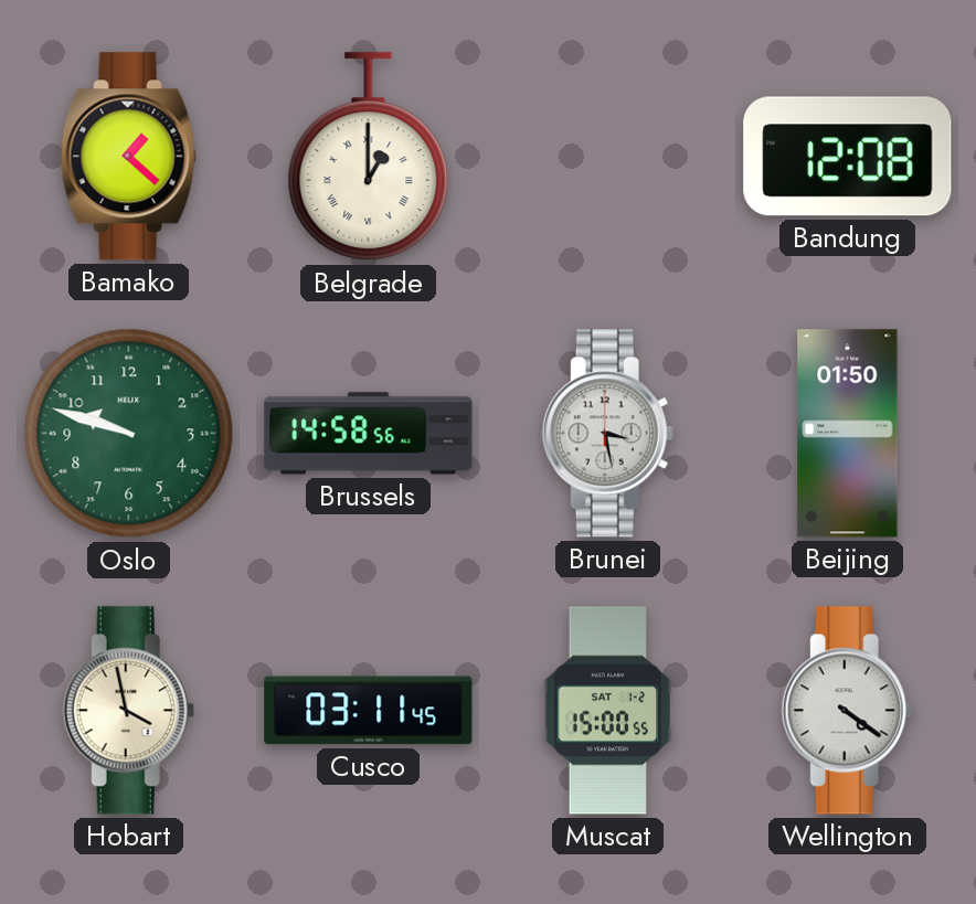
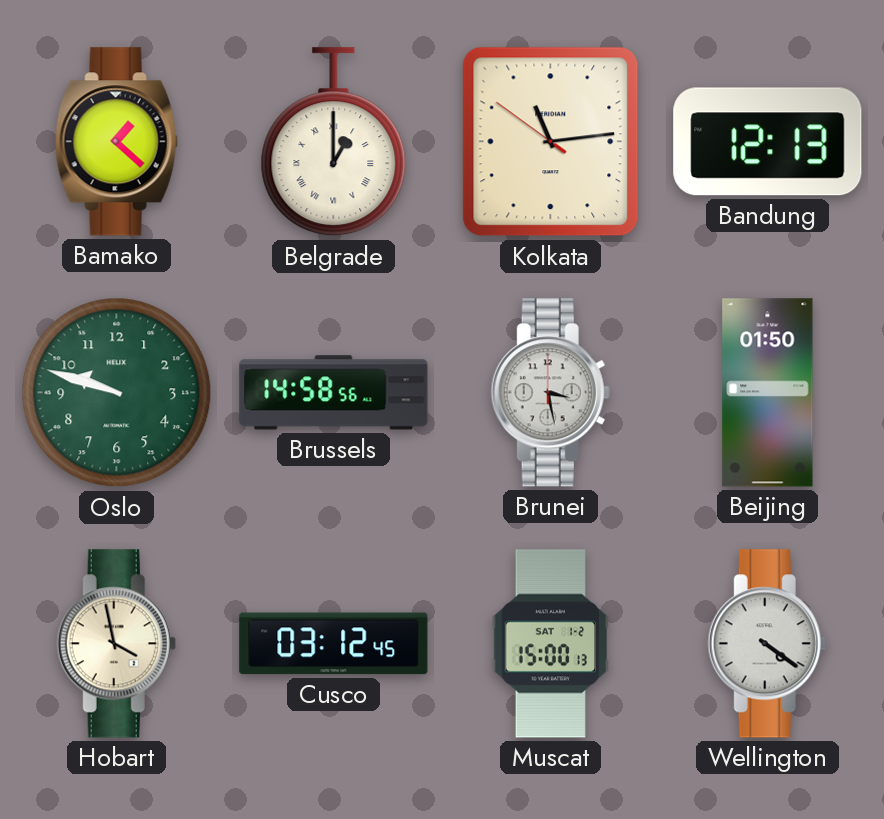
Kolkata: none -> 11:13
Bandung: 12:08 -> 12:13
Cusco: 03:11 -> 03:12
Muscat: 15:00:55 -> 15:00:13
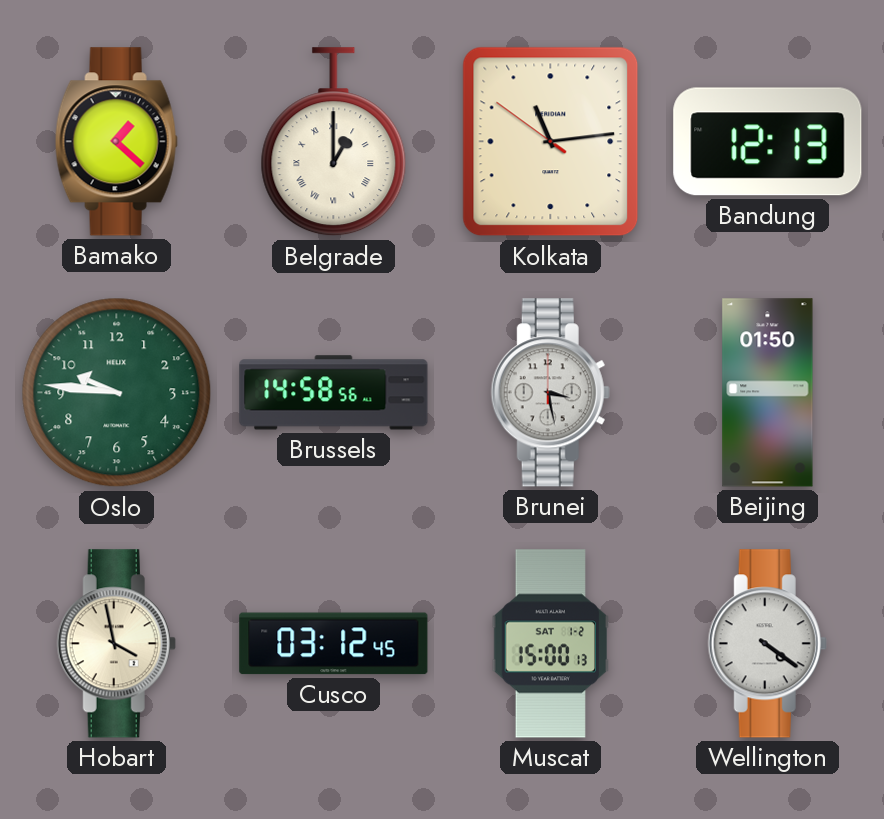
Oslo: 9:48 -> 9:46
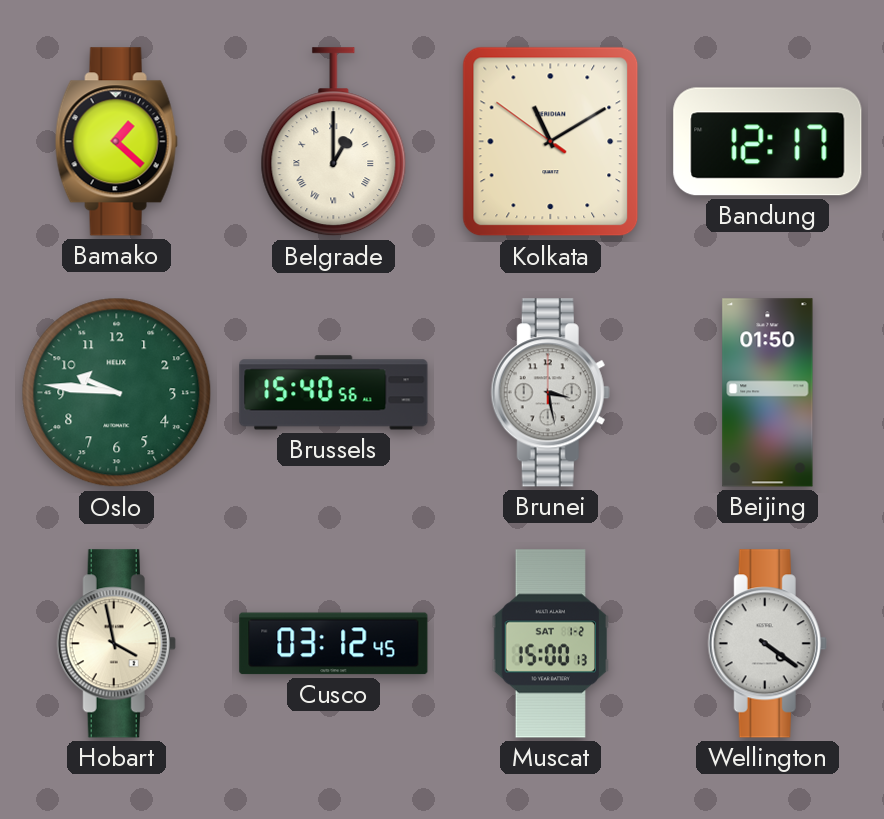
Kolkata: 11:13 -> 11:09
Bandung: 12:13 -> 12:17
Brussels: 14:58 -> 15:40
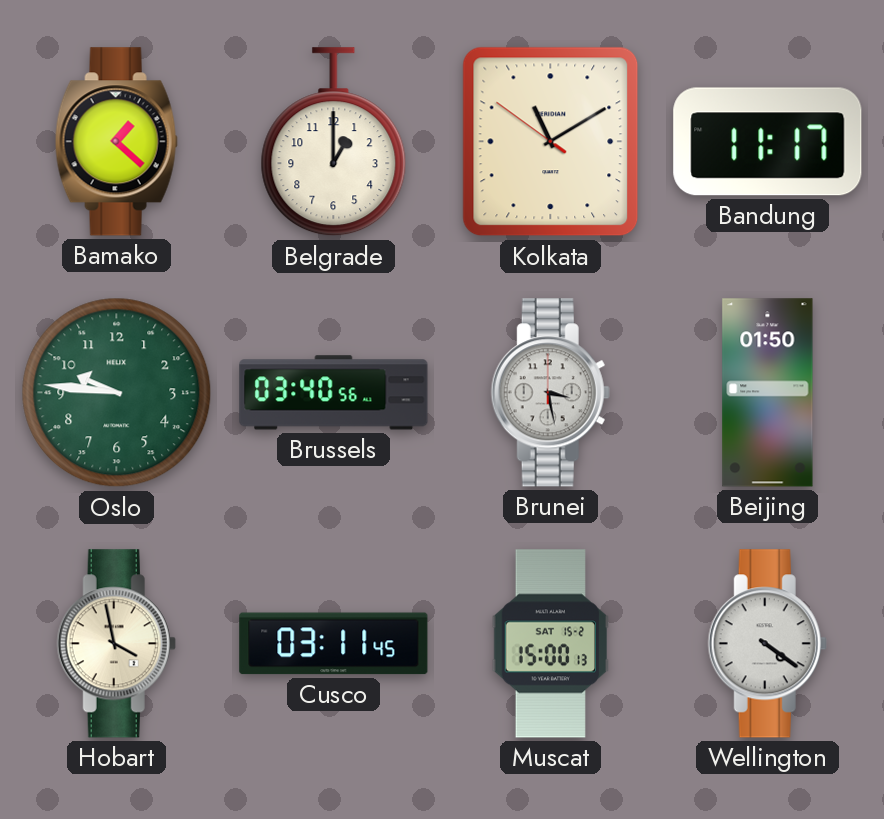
Belgrade numerals: Roman -> Arabic
Bandung: 12:17 -> 11:17
Brussels: 15:40 -> 03:40
Cusco: 03:12 -> 03:11
Muscat date: SAT 1-2 -> SAT 15-2
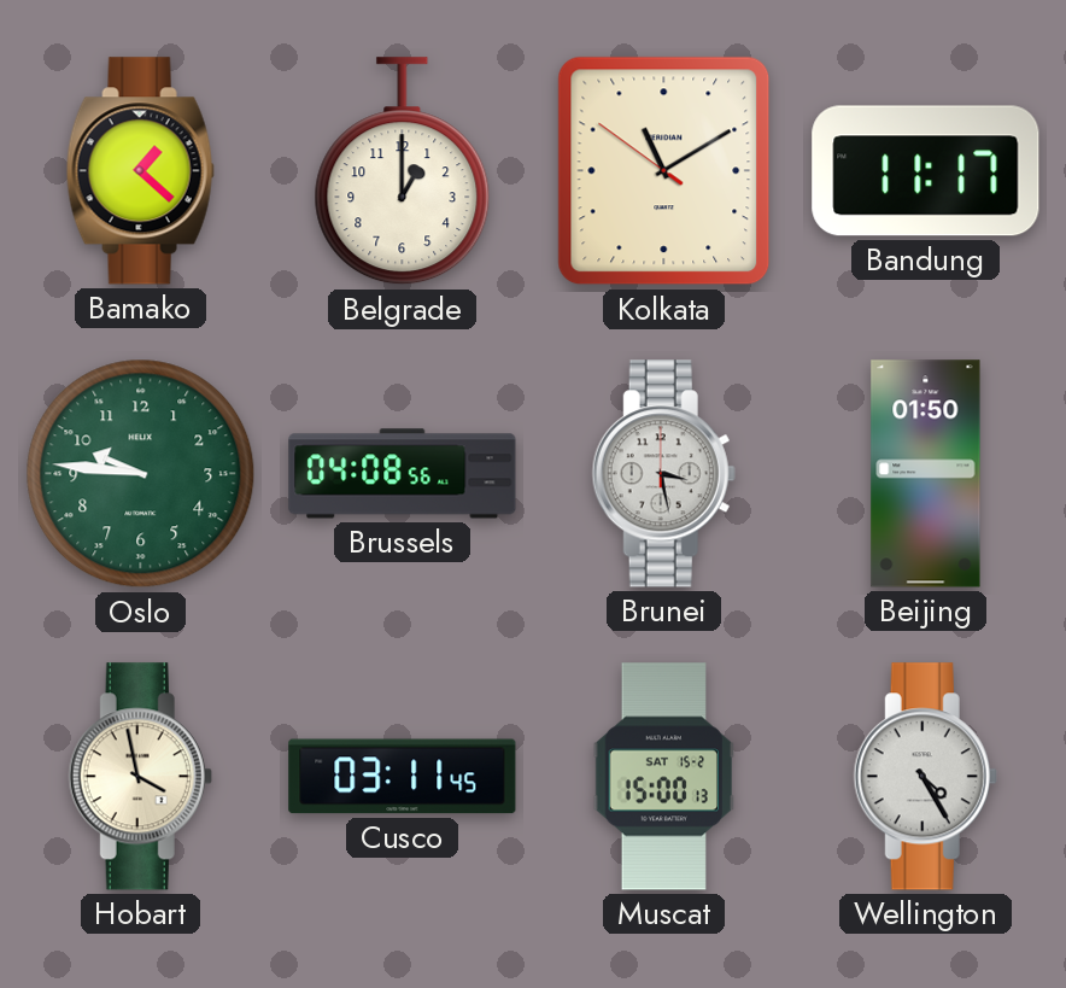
Brussels: 03:40 -> 04:08
Wellington: 4:21 -> 4:25
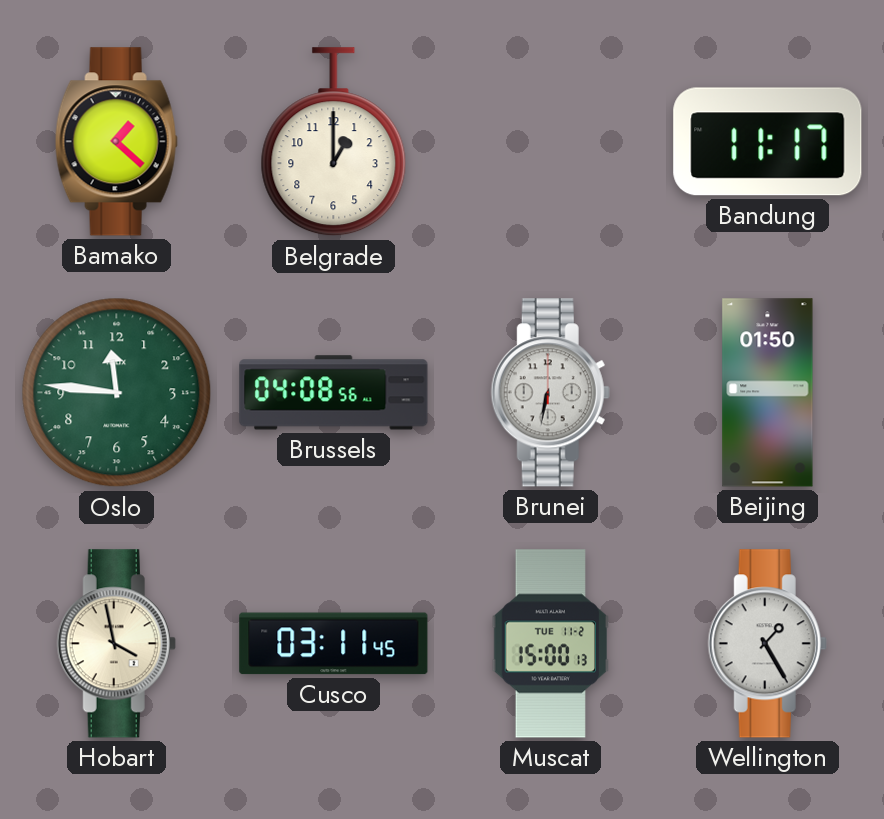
Kolkata: 11:09 -> none
Oslo: 9:46 -> 11:46
Brunei: 3:28 -> 6:32
Muscat date: SAT 15-2 -> TUE 11-2
Wellington: 4:25 -> 1:25
